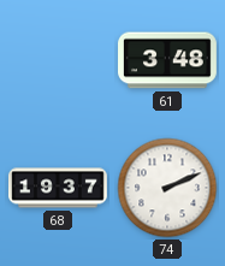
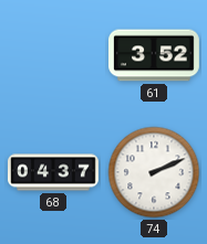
61: 3:48 -> 3:52
68: 19:37 -> 04:37
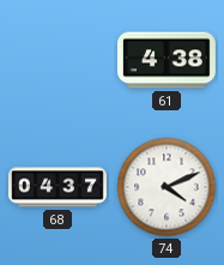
61: 3:52 -> 4:38
74: 2:11 -> 4:11
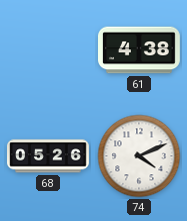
68: 04:37 -> 05:26
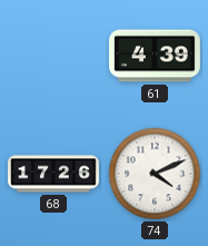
61: 4:38 -> 4:39
68: 05:26 -> 17:26
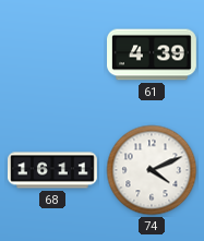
68: 17:26 -> 16:11
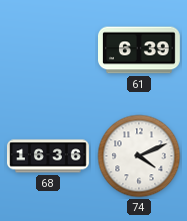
61: 4:39 -> 6:39
68: 16:11 -> 16:36
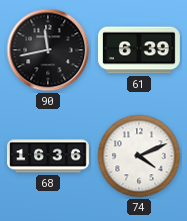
90: none -> 11:43
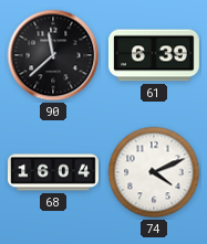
90: 11:43 -> 11:38
68: 16:36 -> 16:04
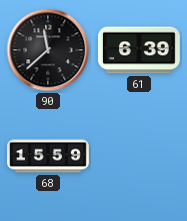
68: 16:04 -> 15:59
74: 4:11 -> none
